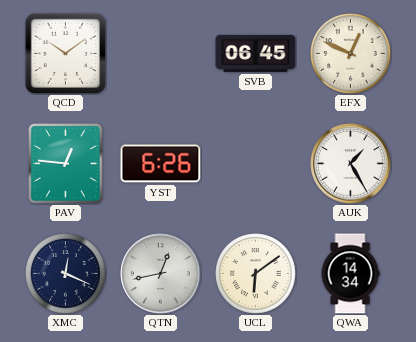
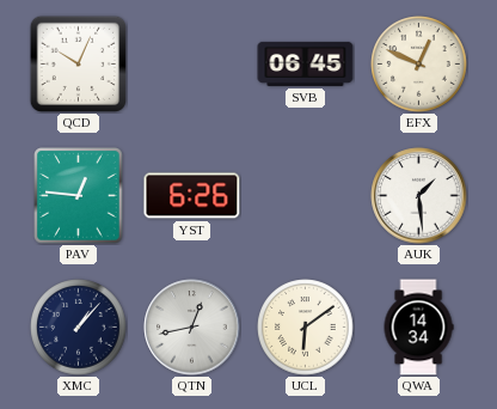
QCD: 10:09 -> 10:04
AUK: 1:25 -> 1:29
XMC: 12:19 -> 1:07
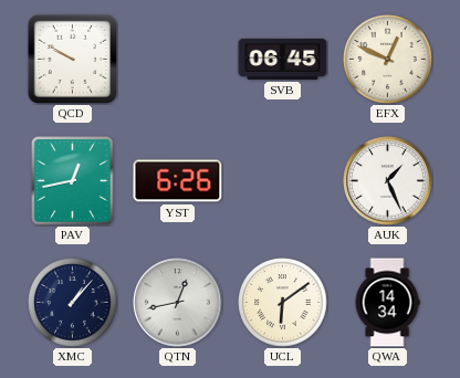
QCD: 10:04 -> 9:50
PAV: 12:46 -> 12:43
AUK: 1:29 -> 1:26
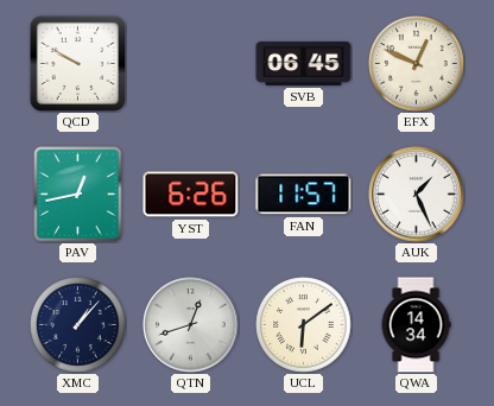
FAN: none -> 11:57
QTN: 12:43 -> 12:42
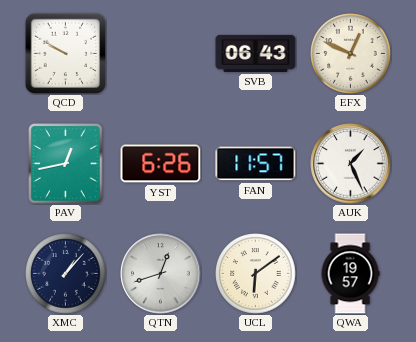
SVB: 06:45 -> 06:43
QWA: 14:34 -> 19:57
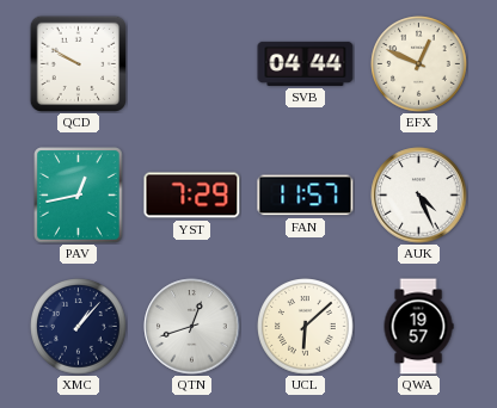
SVB: 06:43 -> 04:44
YST: 6:26 -> 7:29
AUK: 1:26 -> 4:26
UCL: 6:09 -> 6:08
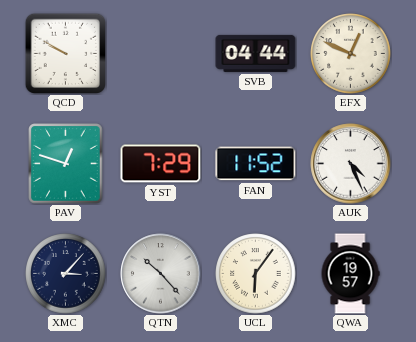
PAV: 12:43 -> 12:48
FAN: 11:57 -> 11:52
XMC: 1:07 -> 3:07
QTN: 12:42 -> 10:23
UCL: 6:08 -> 6:06
